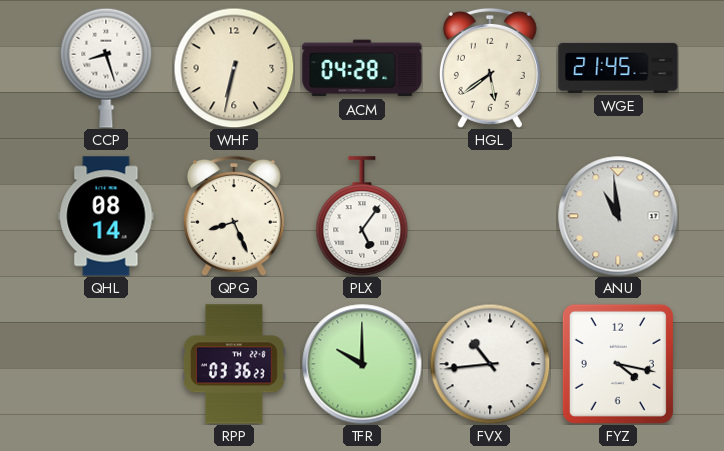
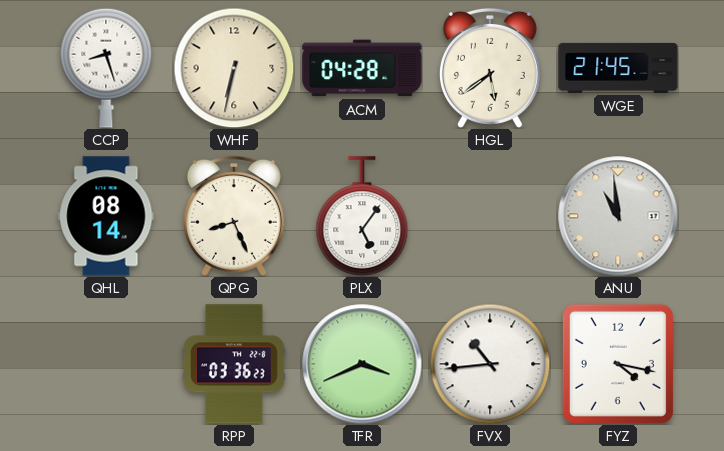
TFR: 10:00 -> 3:41
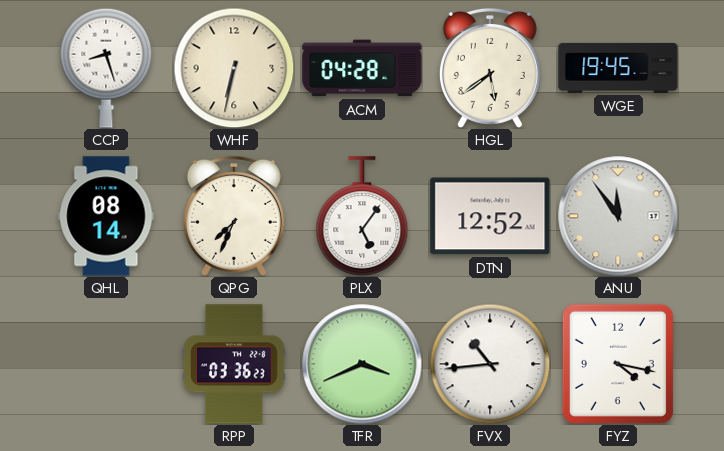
WGE: 21:45 -> 19:45
QPG: 8:26 -> 7:34
DTN: none -> 12:52
ANU: 10:59 -> 11:54
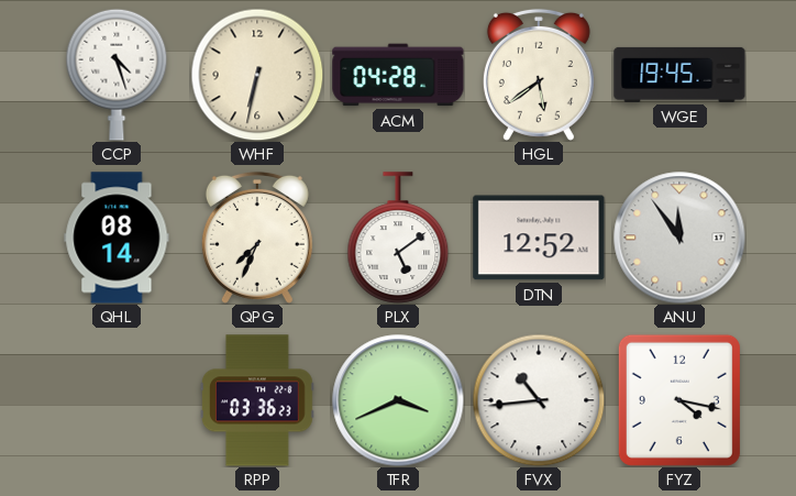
CCP: 8:27 -> 4:27
PLX: 5:06 -> 5:09
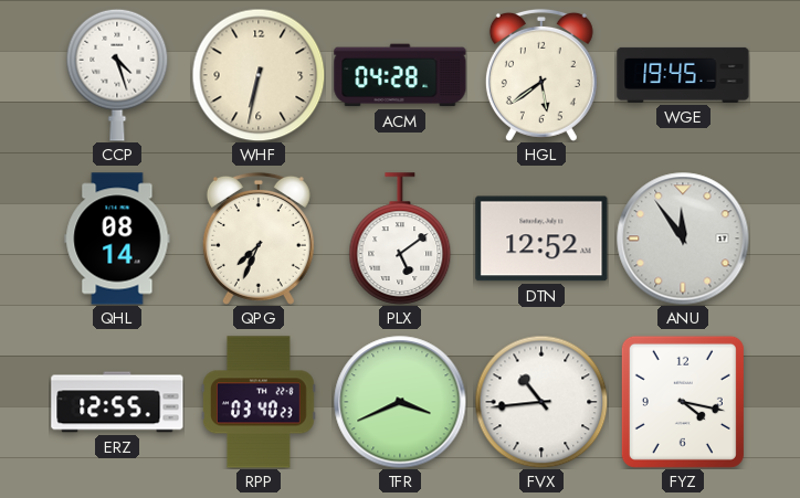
ERZ: none -> 12:55
RPP: 03:36 -> 03:40
